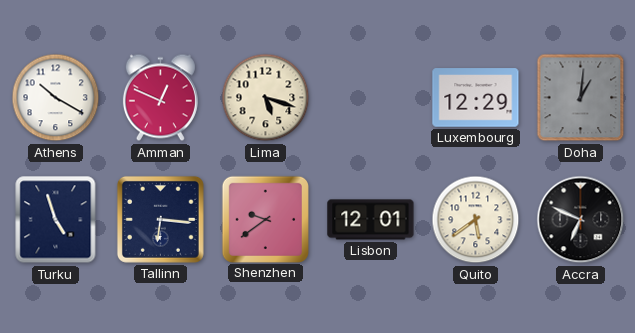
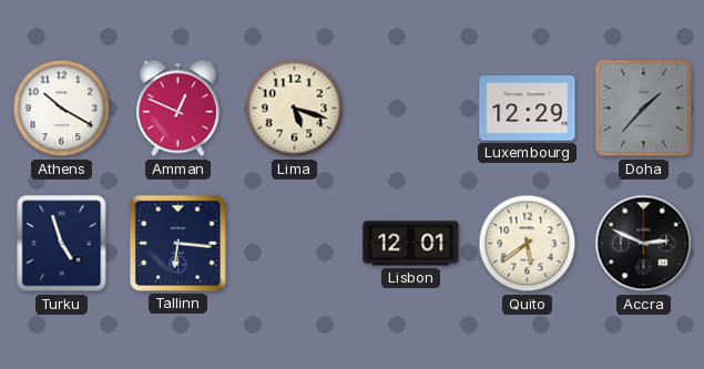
Doha: 1:01 -> 1:37
Shenzhen: 9:39 -> none
Accra: 6:49 -> 2:49
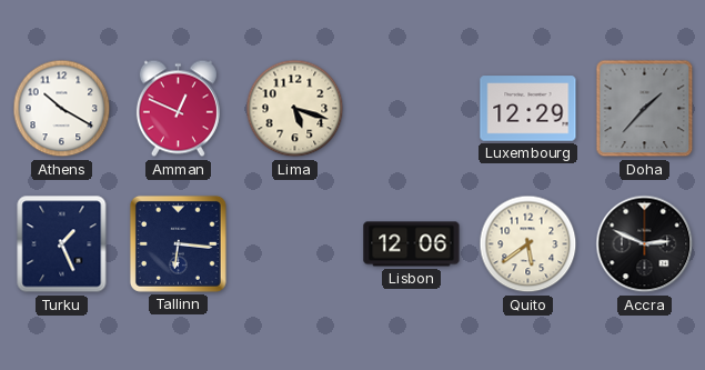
Turku: 4:57 -> 1:26
Lisbon: 12:01 -> 12:06
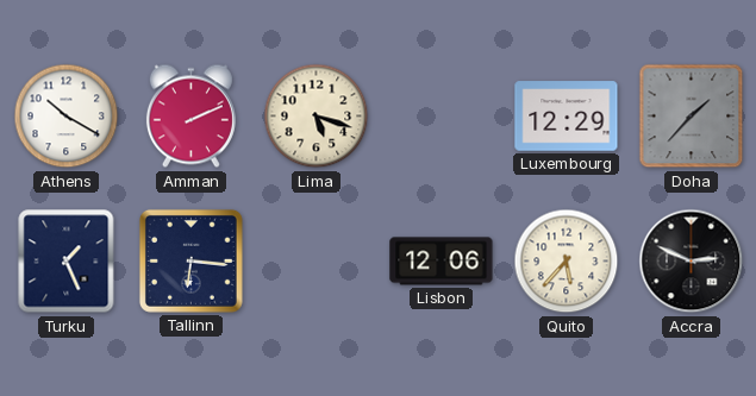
Amman: 12:49 -> 2:11
Quito: 5:39 -> 5:37
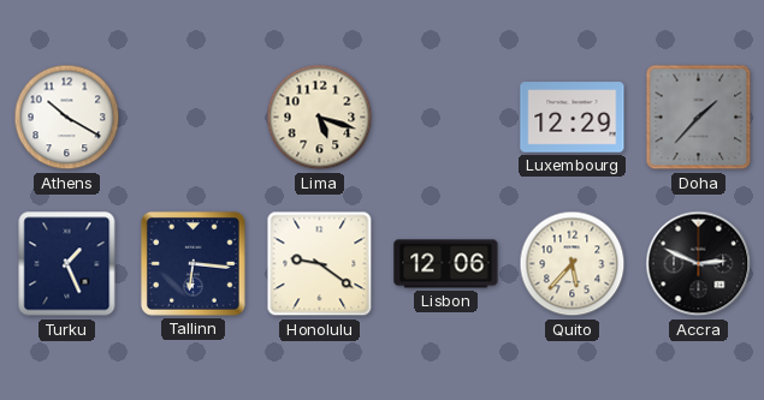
Amman: 2:11 -> none
Honolulu: none -> 9:21
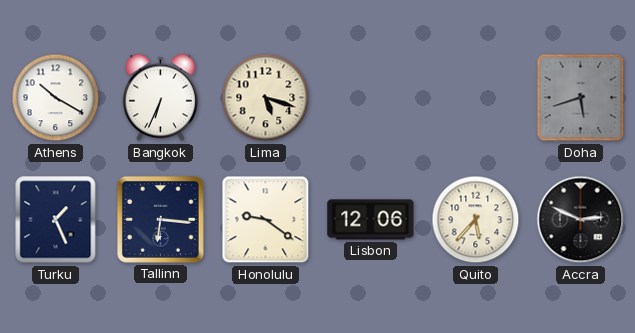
Bangkok: none -> 6:34
Luxembourg: 12:29 -> none
Doha: 1:37 -> 5:42
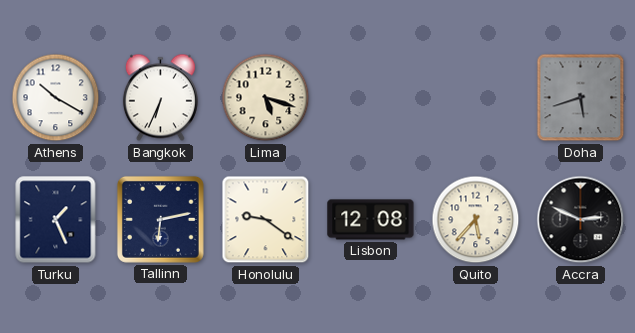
Tallinn: 6:16 -> 6:13
Lisbon: 12:06 -> 12:08
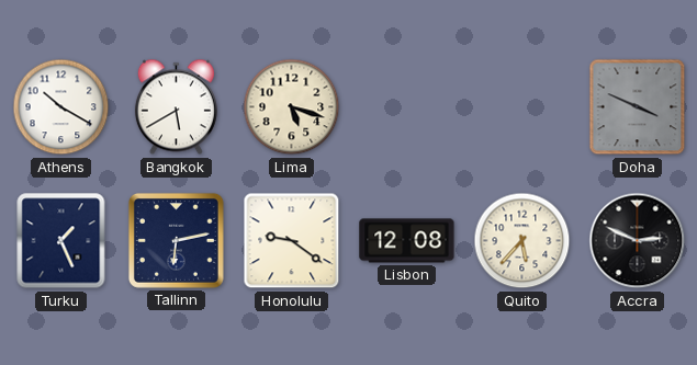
Bangkok: 6:34 -> 5:40
Doha: 5:42 -> 3:49
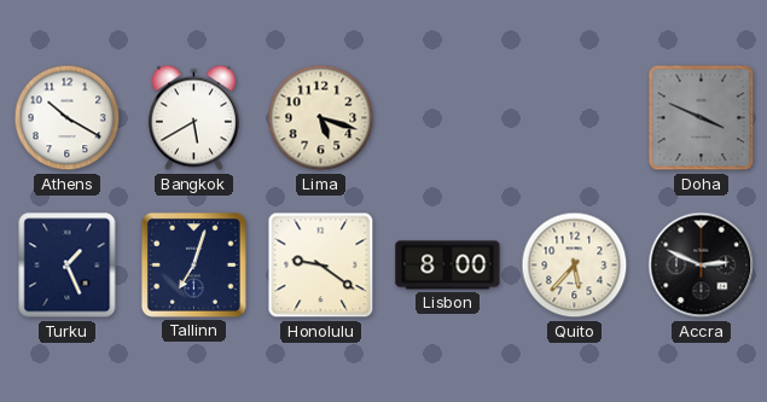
Tallinn: 6:13 -> 7:03
Lisbon: 12:08 -> 8:00
